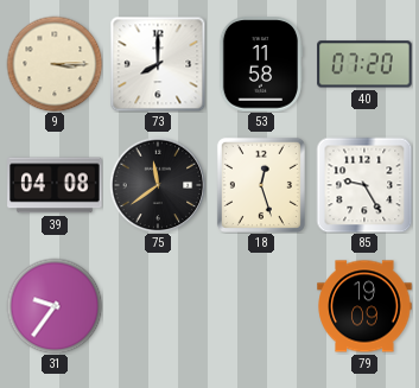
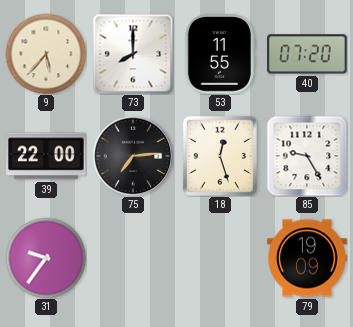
9: 3:15 -> 5:37
53: 11:58 -> 11:55
39: 04:08 -> 22:00
75: 11:39 -> 7:14
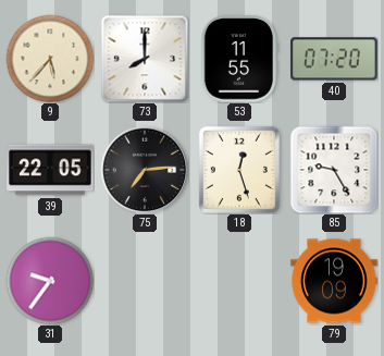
39: 22:00 -> 22:05
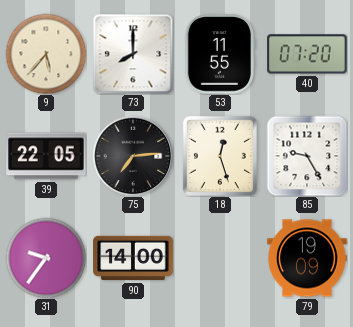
90: none -> 14:00
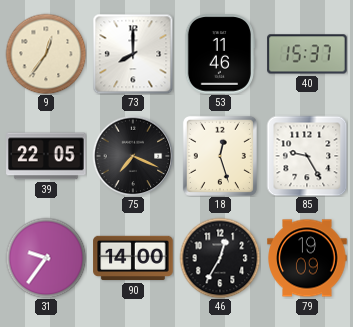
9: 5:37 -> 12:36
53: 11:55 -> 11:46
40: 07:20 -> 15:37
75: 7:14 -> 7:19
46: none -> 12:35
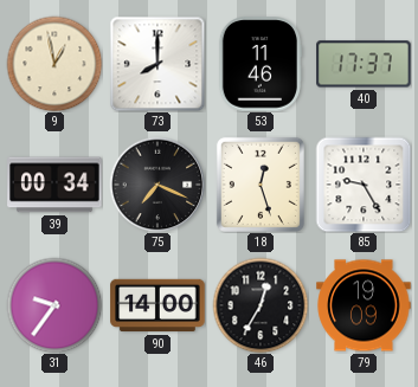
9: 12:36 -> 12:58
40: 15:37 -> 17:37
39: 22:05 -> 00:34
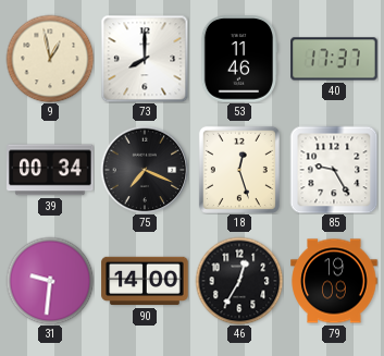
31: 9:36 -> 9:31
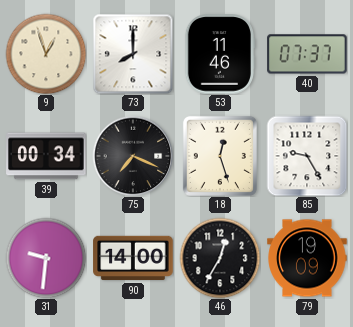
9: 12:58 -> 12:57
40: 17:37 -> 07:37
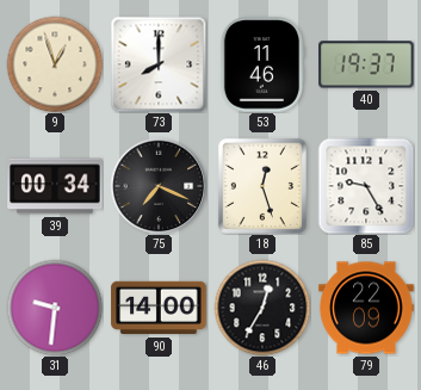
40: 07:37 -> 19:37
79: 19:09 -> 22:09
